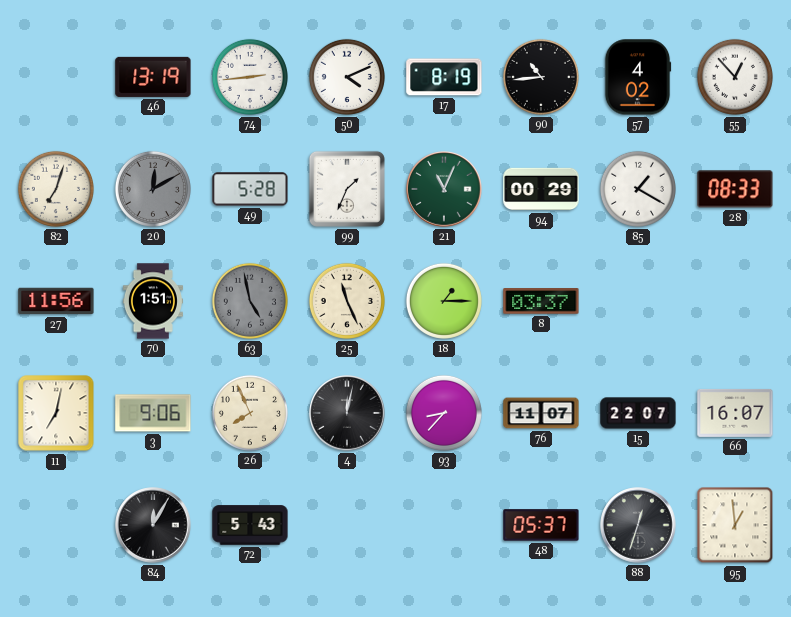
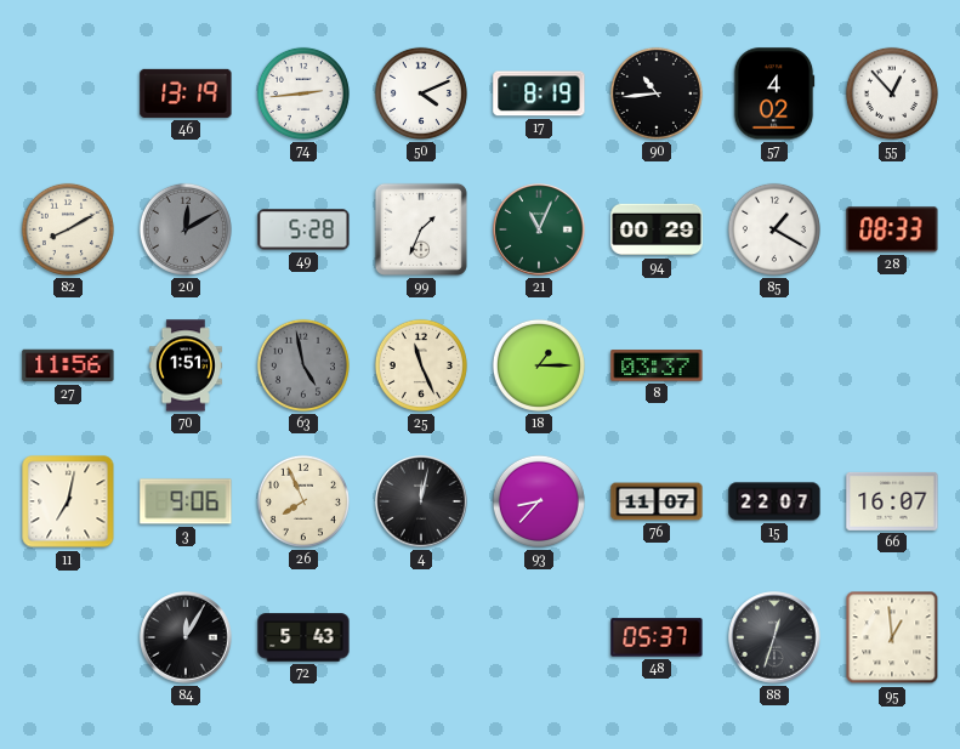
82: 7:03 -> 8:10
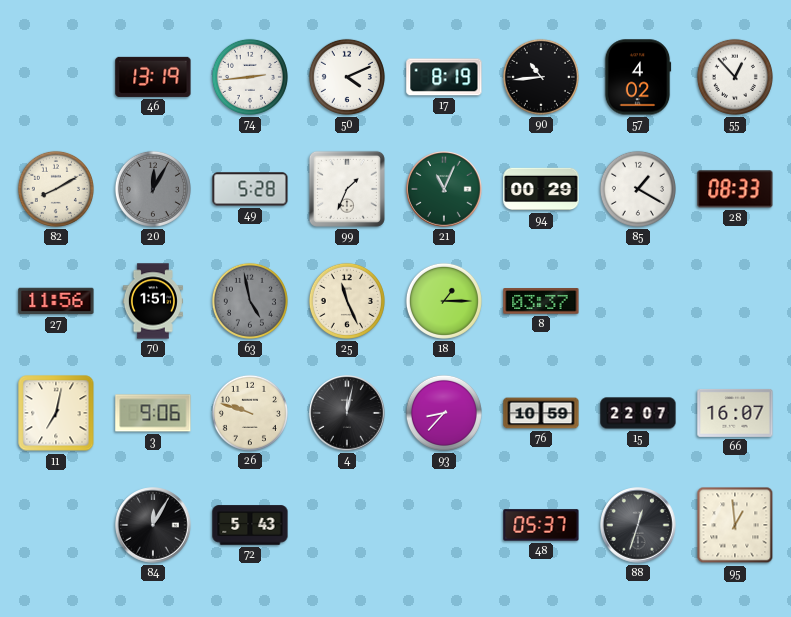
20: 12:10 -> 12:05
26: 7:56 -> 9:48
76: 11:07 -> 10:59
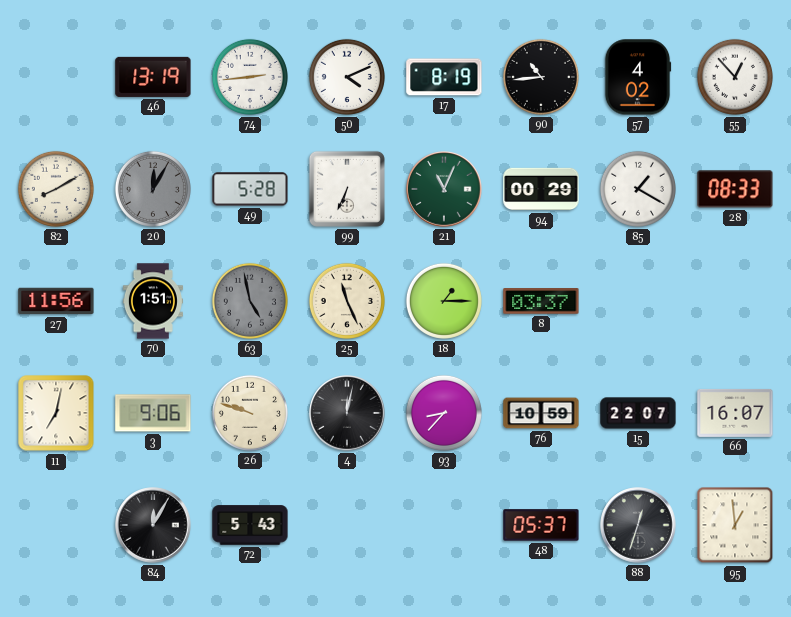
99: 1:34 -> 6:34
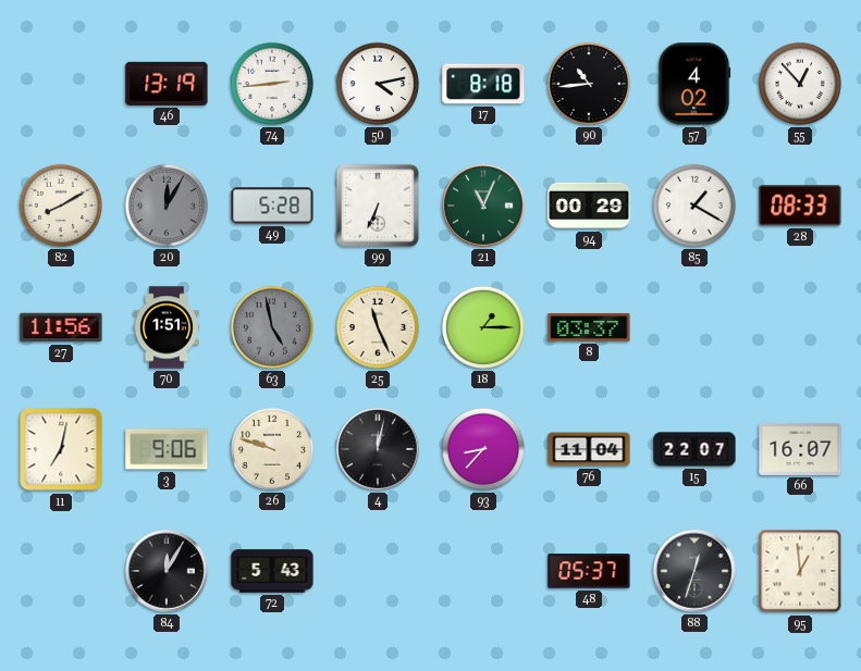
50: 4:11 -> 4:13
17: 8:19 -> 8:18
76: 10:59 -> 11:04
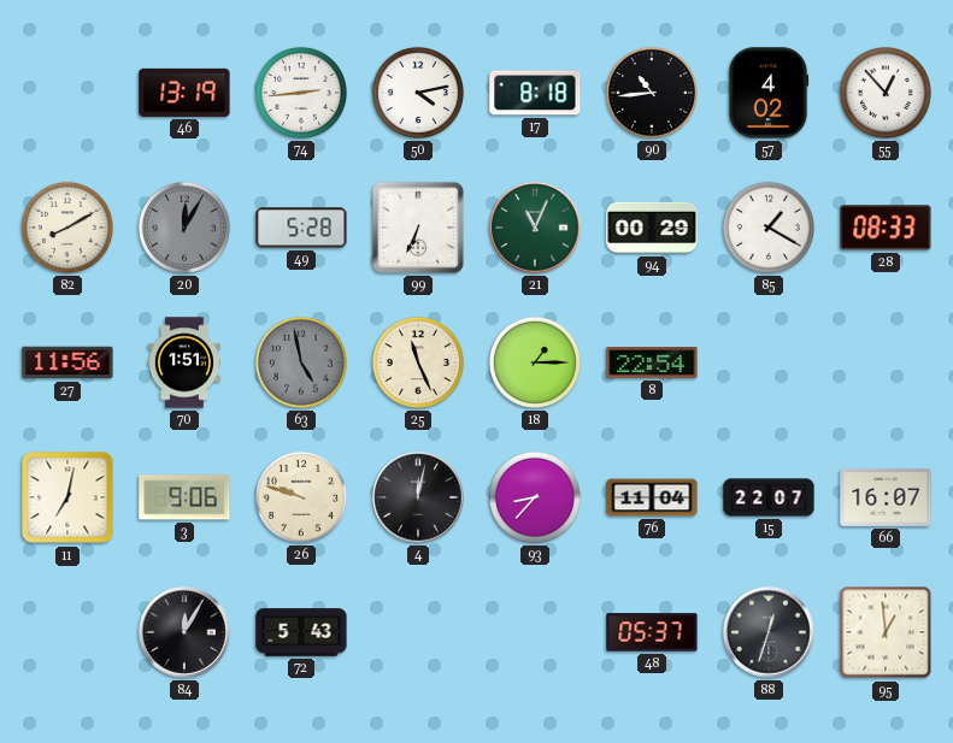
8: 03:37 -> 22:54
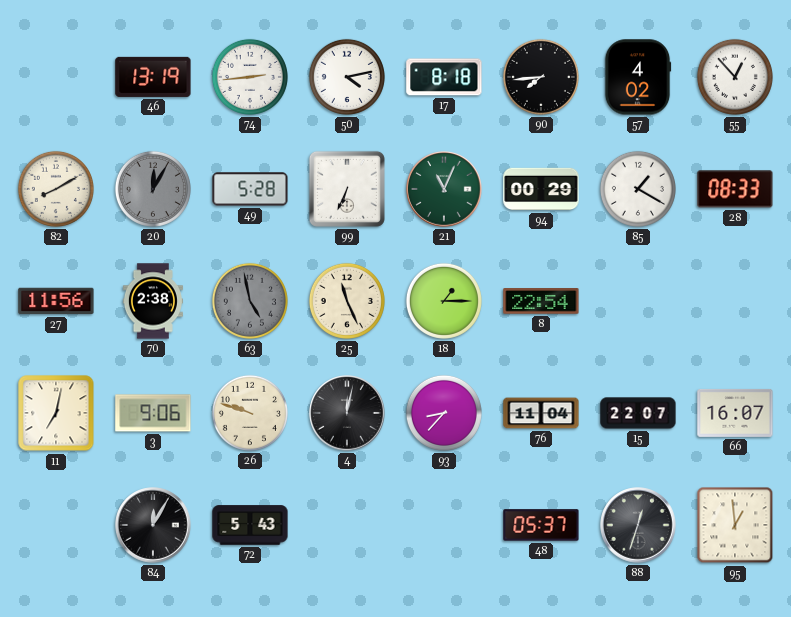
90: 10:44 -> 7:44
70: 1:51 -> 2:38
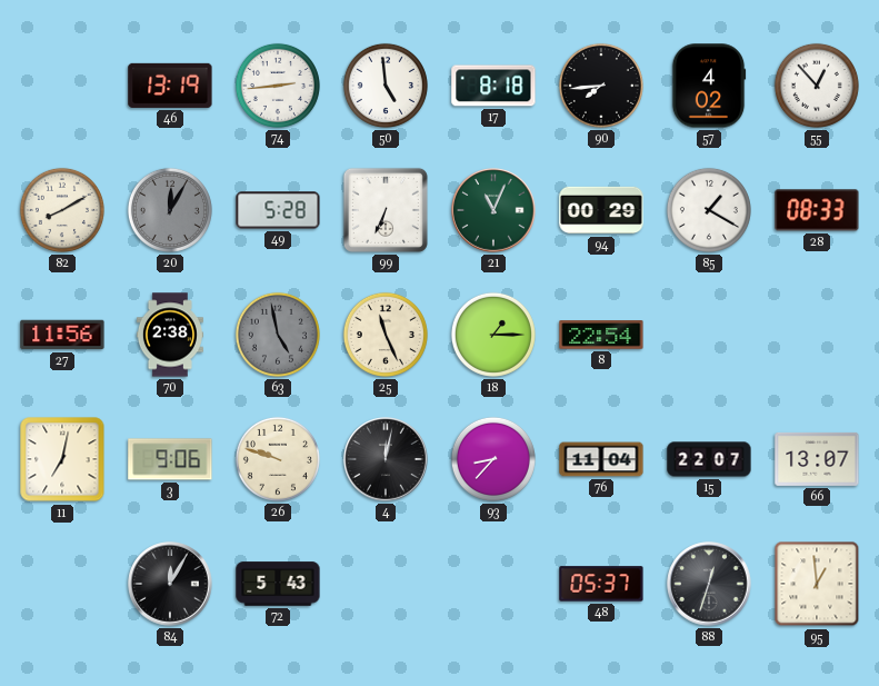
50: 4:13 -> 4:59
66: 16:07 -> 13:07
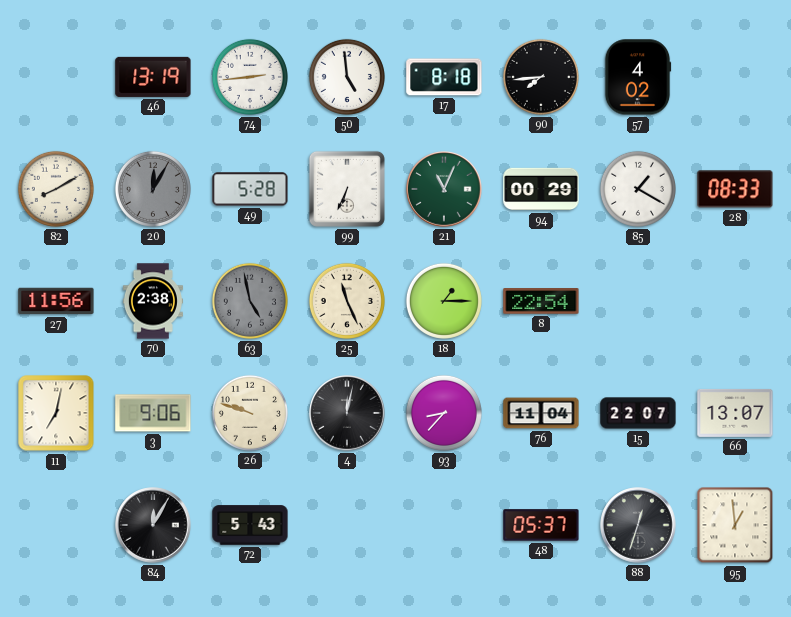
55: 12:53 -> none
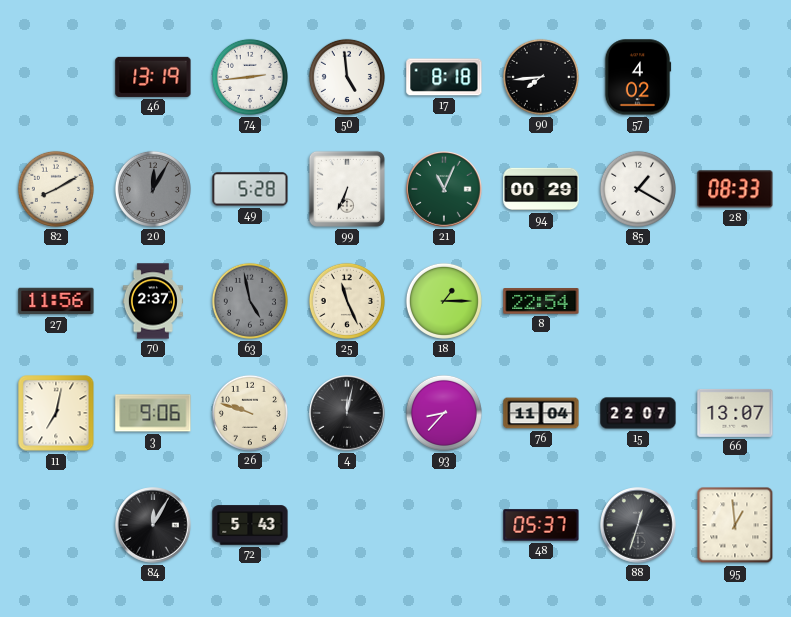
70: 2:38 -> 2:37
